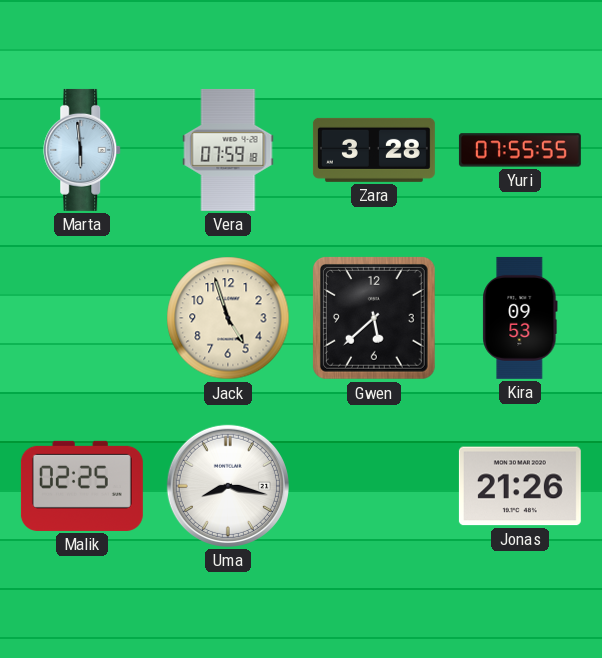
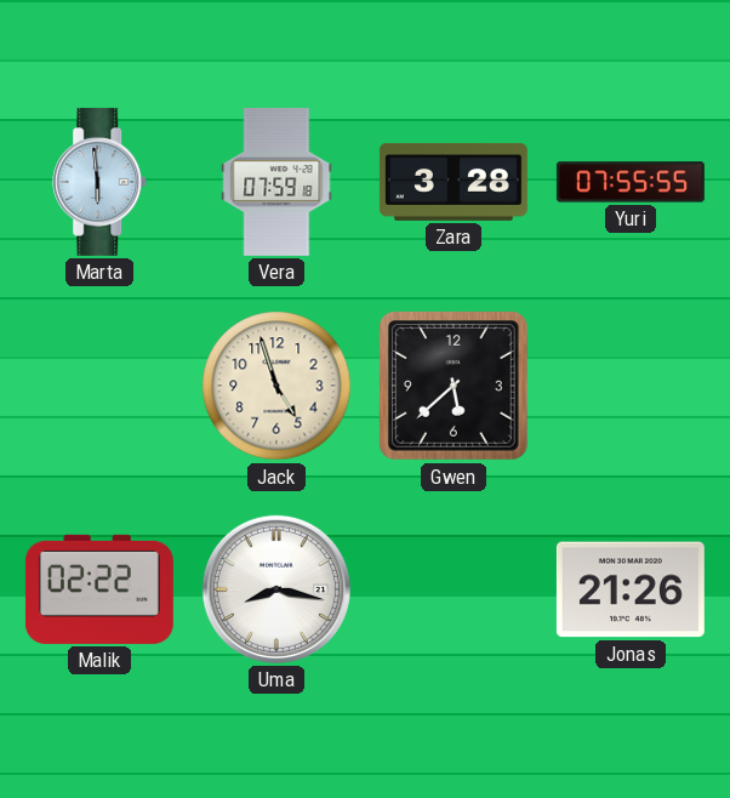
Kira: 09:53 -> none
Malik: 02:25 -> 02:22
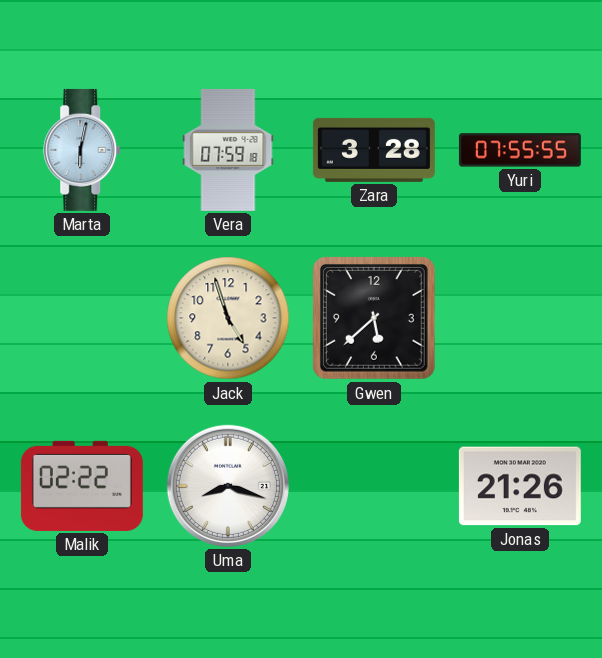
Marta: 5:59 -> 6:02
Uma: 8:17 -> 8:18
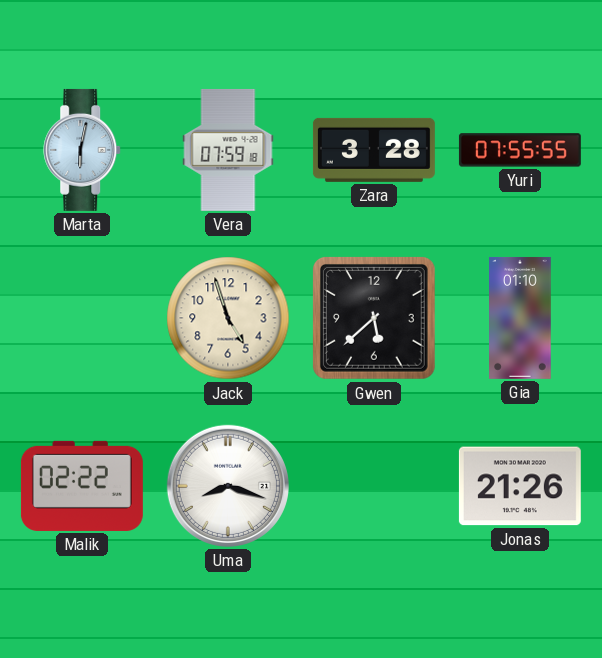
Gia: none -> 01:10
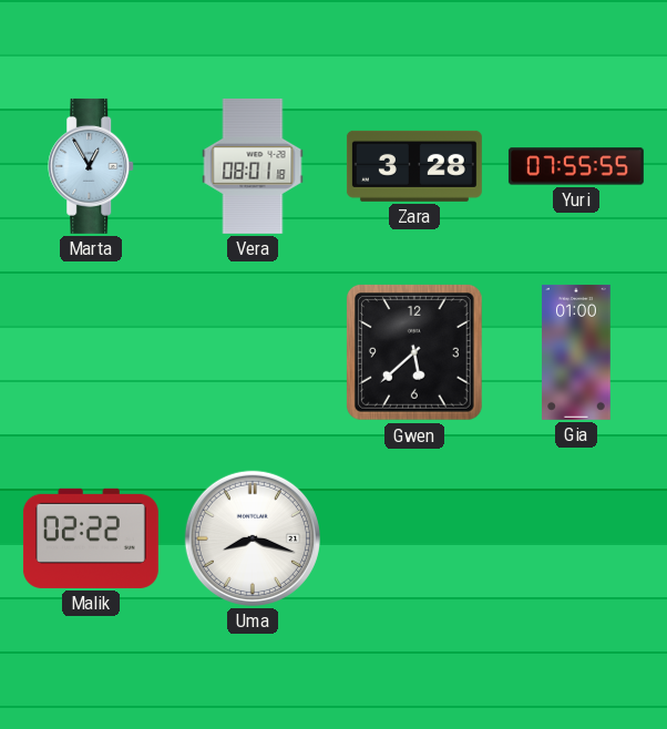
Marta: 6:02 -> 12:55
Vera: 07:59 -> 08:01
Jack: 4:57 -> none
Gia: 01:10 -> 01:00
Jonas: 21:26 -> none
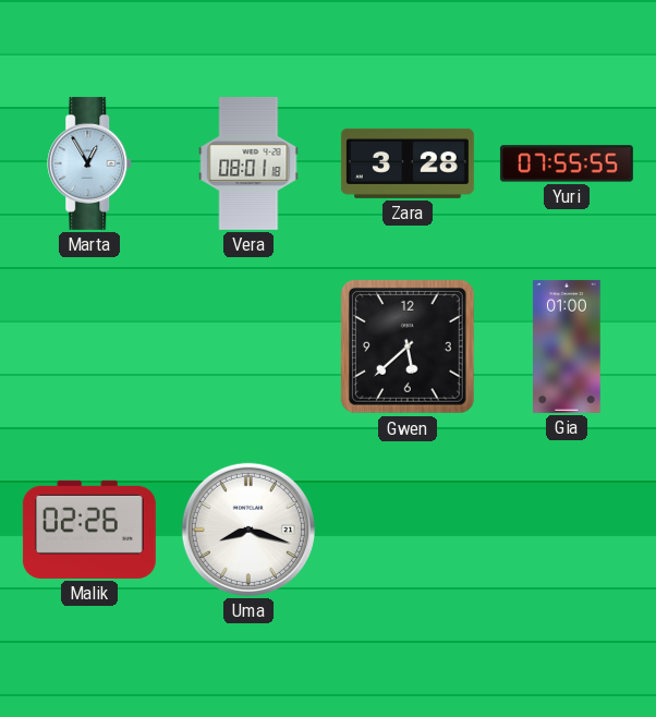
Malik: 02:22 -> 02:26
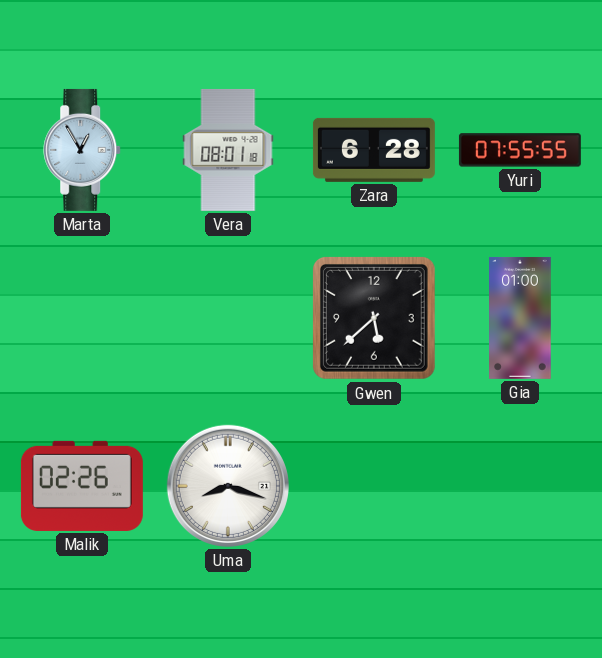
Zara: 3:28 -> 6:28
